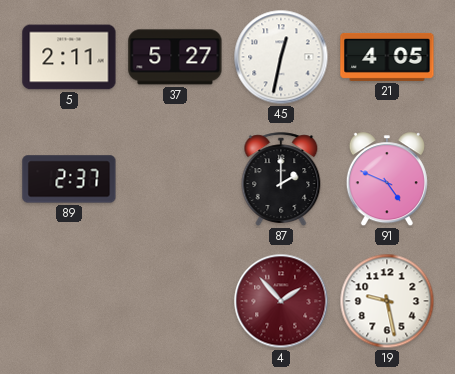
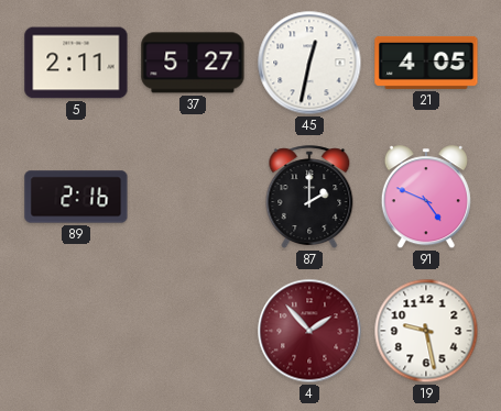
89: 2:37 -> 2:16
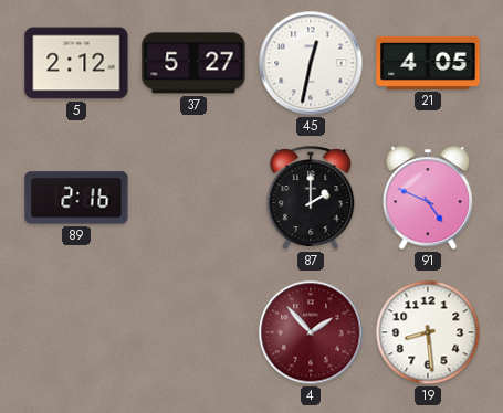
5: 2:11 -> 2:12
19: 9:28 -> 8:29
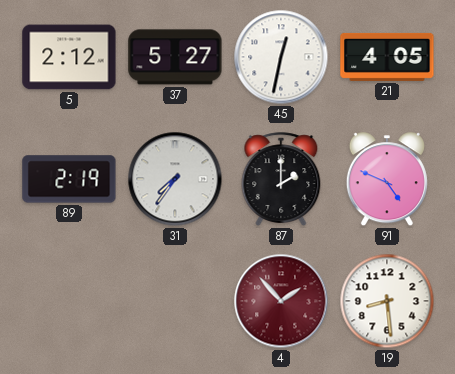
89: 2:16 -> 2:19
31: none -> 7:36
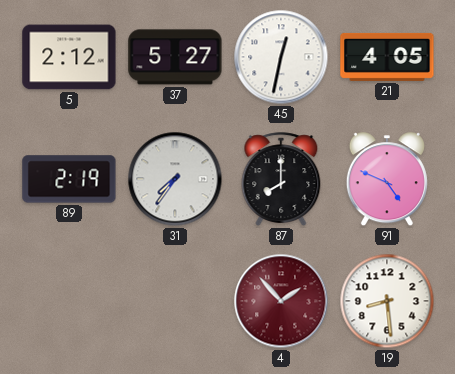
87: 2:00 -> 8:00
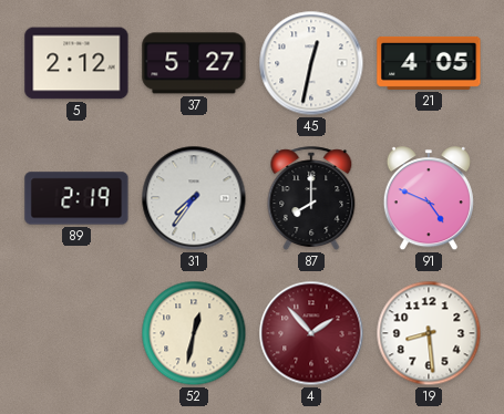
52: none -> 12:32
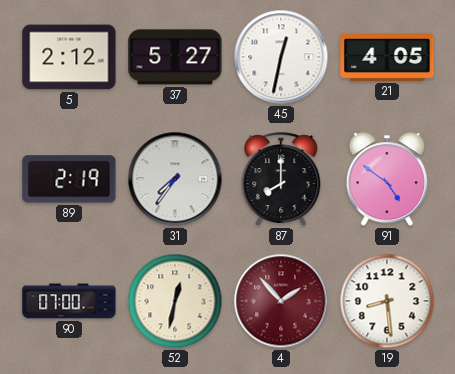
91: 4:49 -> 4:51
90: none -> 07:00
